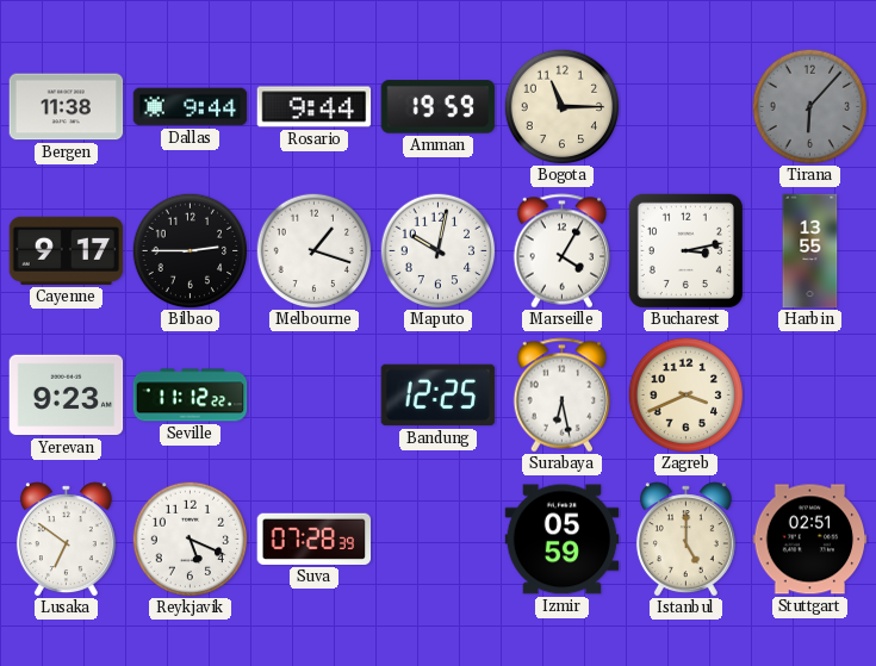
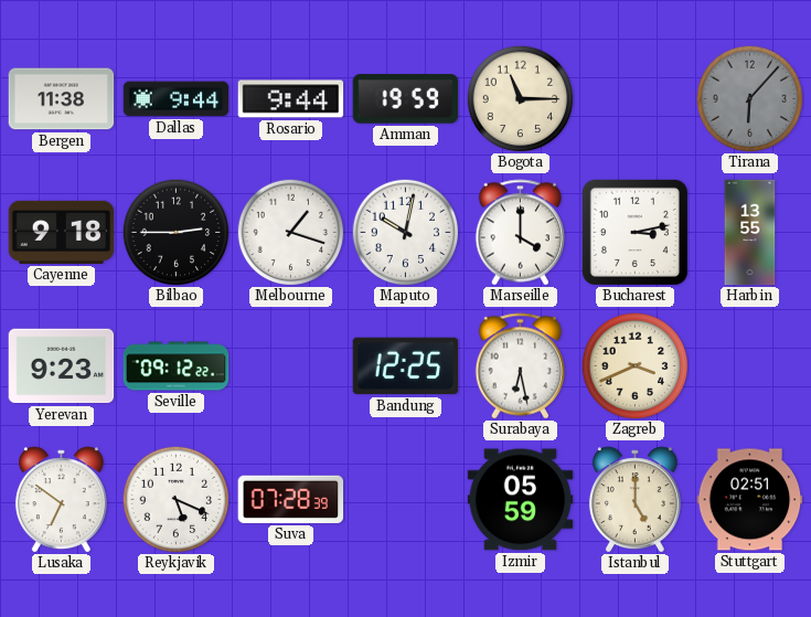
Cayenne: 9:17 -> 9:18
Marseille: 4:05 -> 4:00
Seville: 11:12 -> 09:12
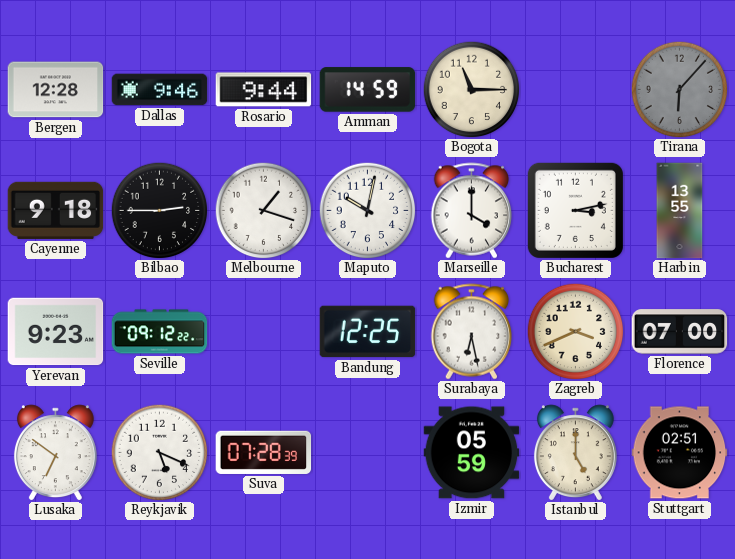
Bergen: 11:38 -> 12:28
Dallas: 9:44 -> 9:46
Amman: 19:59 -> 14:59
Florence: none -> 07:00
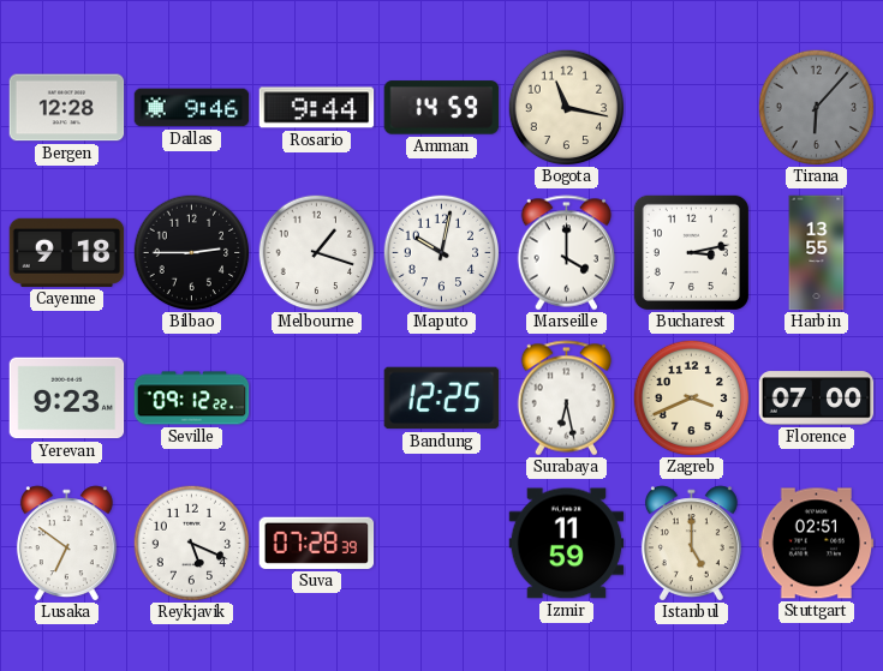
Bogota: 11:15 -> 11:17
Izmir: 05:59 -> 11:59
